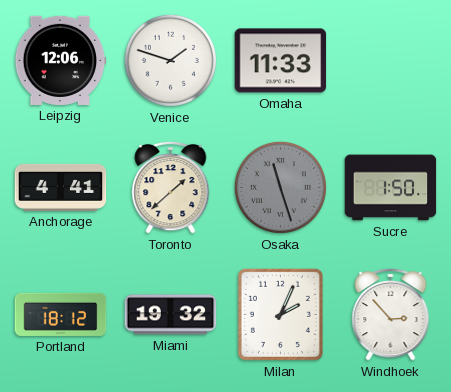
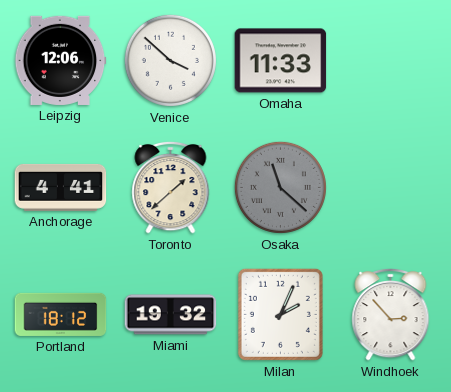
Venice: 1:48 -> 3:52
Osaka: 11:27 -> 11:22
Sucre: 1:50 -> none
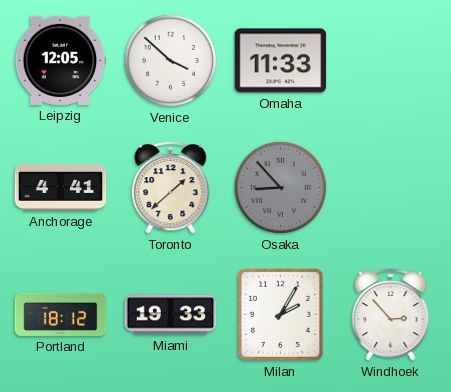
Leipzig: 12:06 -> 12:05
Osaka: 11:22 -> 8:53
Miami: 19:32 -> 19:33
Milan: 2:04 -> 2:05
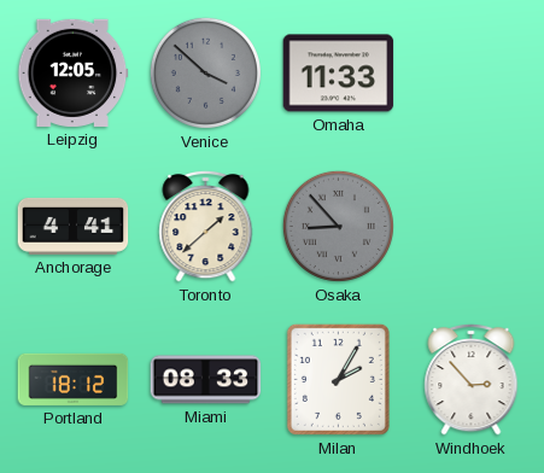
Venice dial: white -> grey
Miami: 19:33 -> 08:33
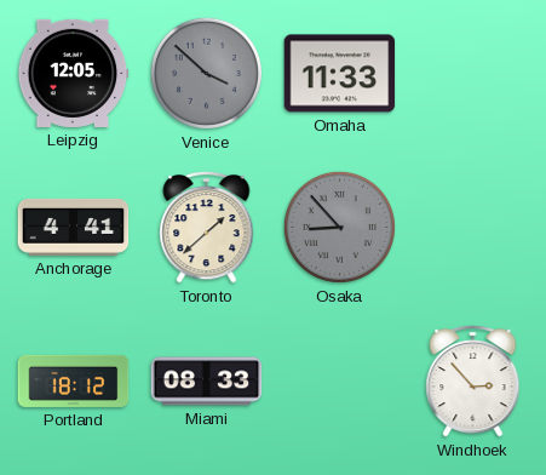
Milan: 2:05 -> none
